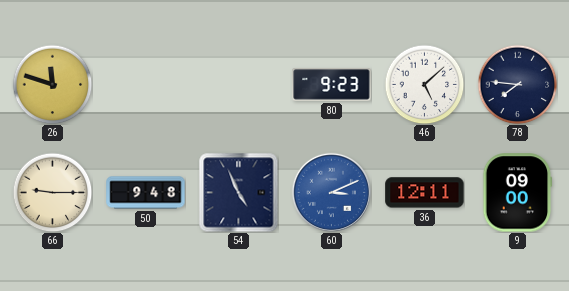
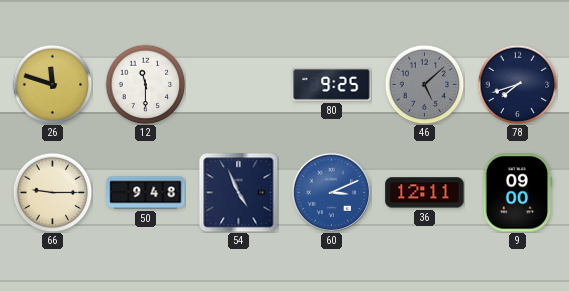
12: none -> 11:30
80: 9:23 -> 9:25
46 dial: white -> grey
78: 7:46 -> 7:42
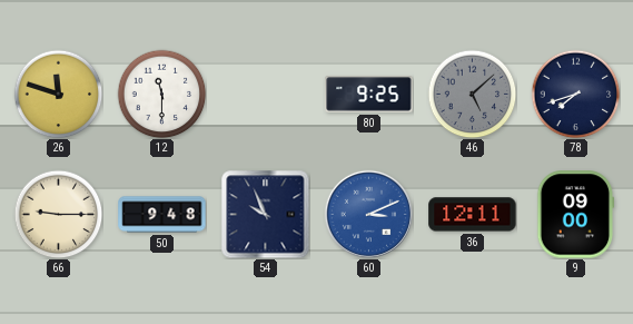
54: 4:56 -> 9:56
